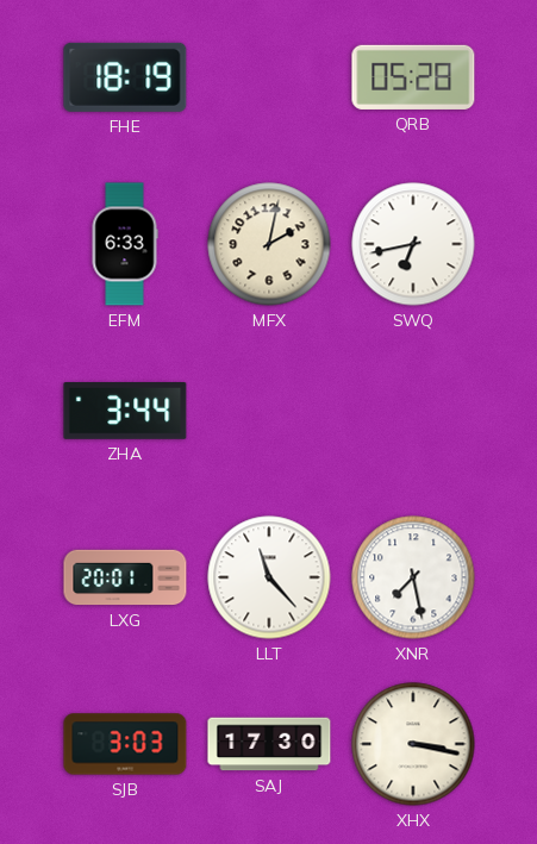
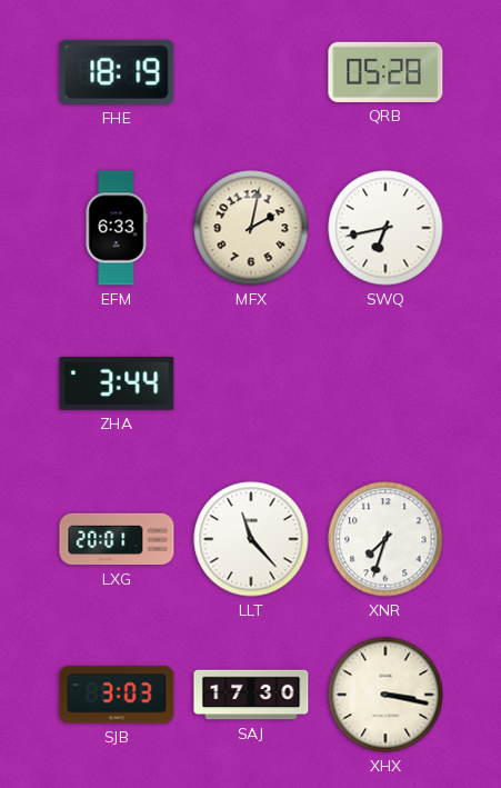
XNR: 7:28 -> 7:33
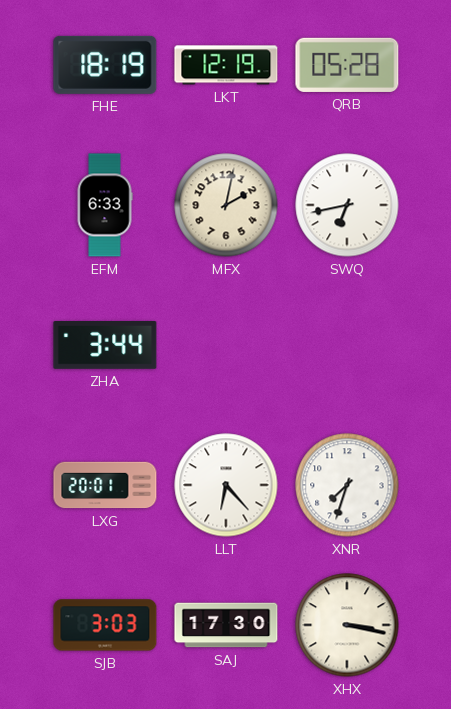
LKT: none -> 12:19
LLT: 11:23 -> 6:23
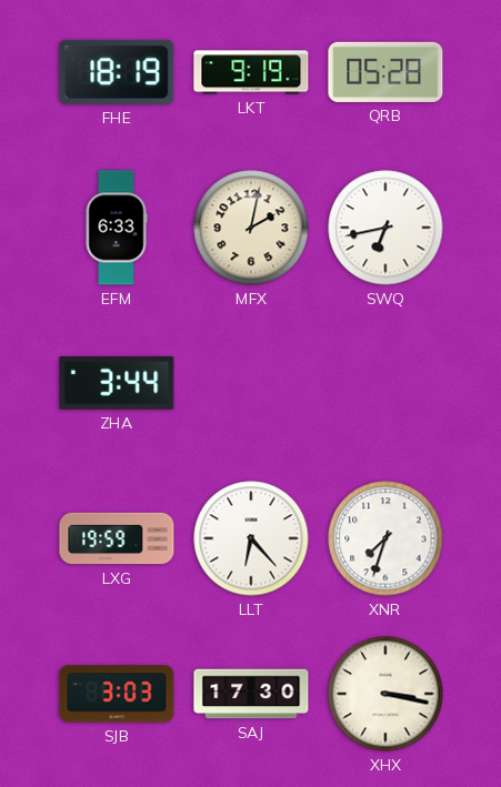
LKT: 12:19 -> 9:19
LXG: 20:01 -> 19:59
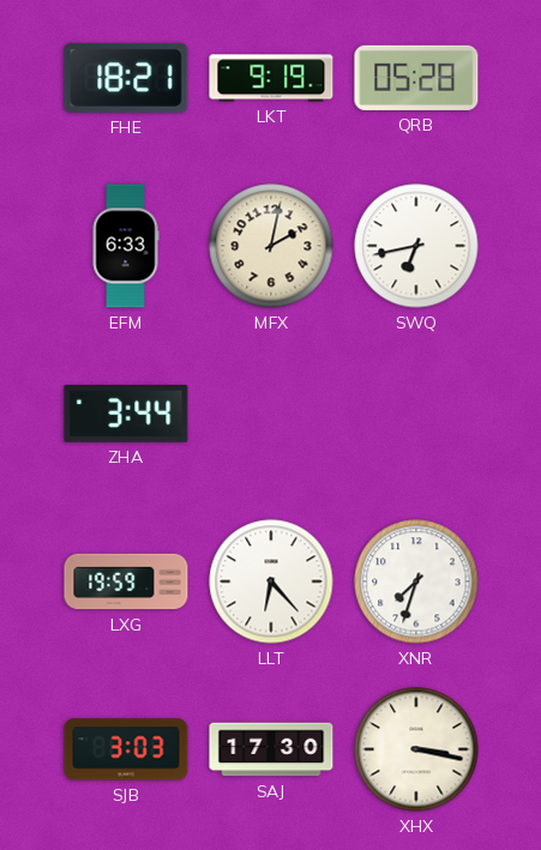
FHE: 18:19 -> 18:21
